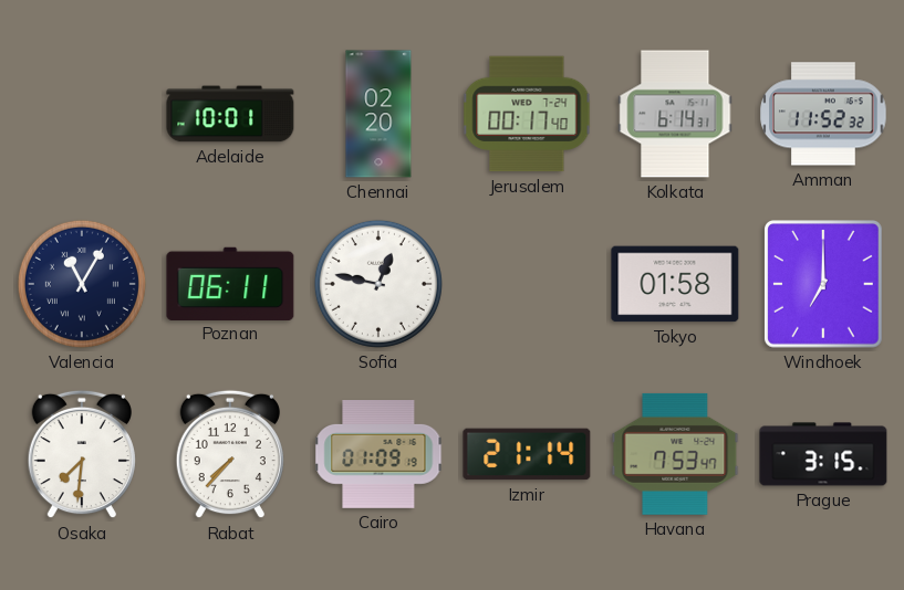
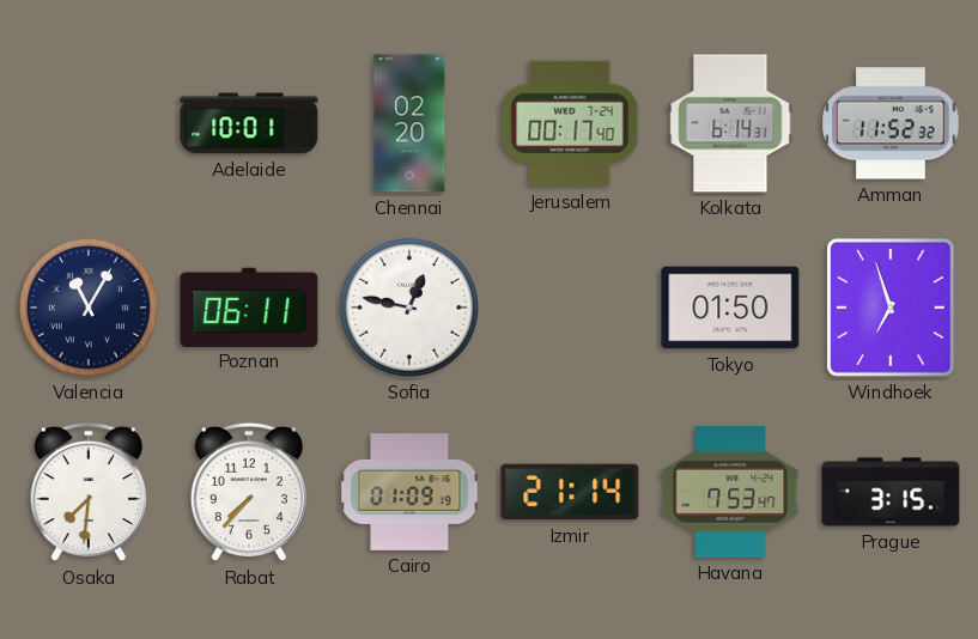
Tokyo: 01:58 -> 01:50
Windhoek: 7:00 -> 6:57
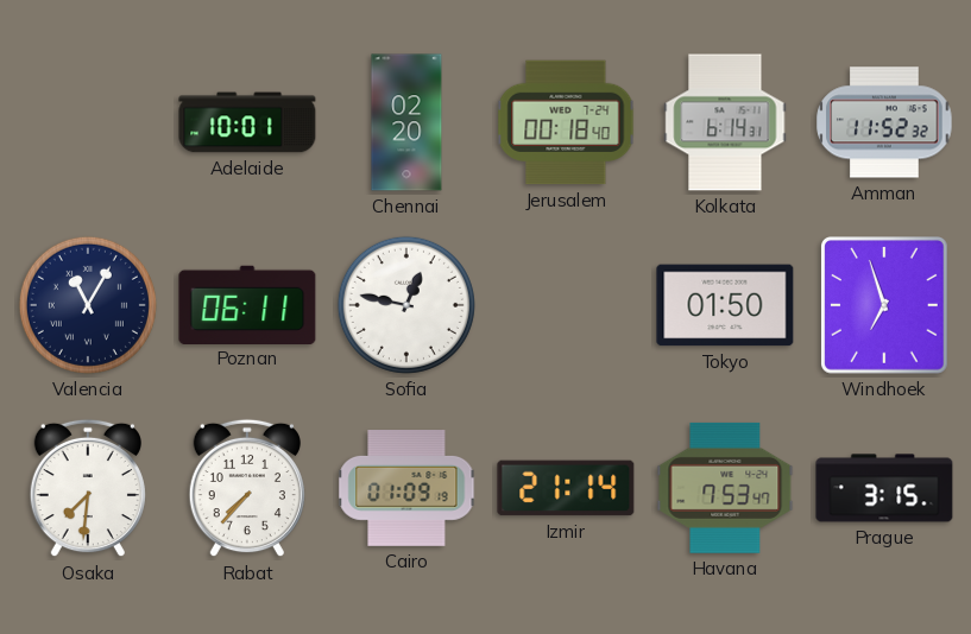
Jerusalem: 00:17 -> 00:18
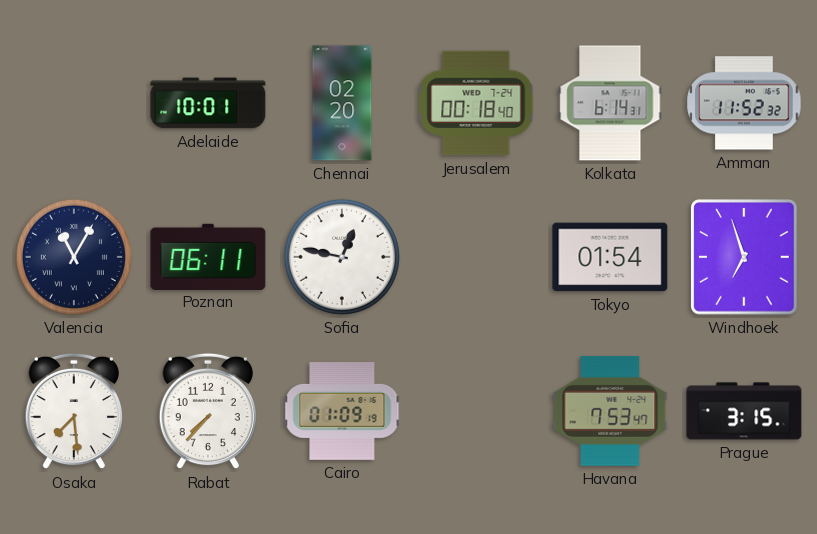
Tokyo: 01:50 -> 01:54
Osaka: 7:31 -> 7:29
Izmir: 21:14 -> none
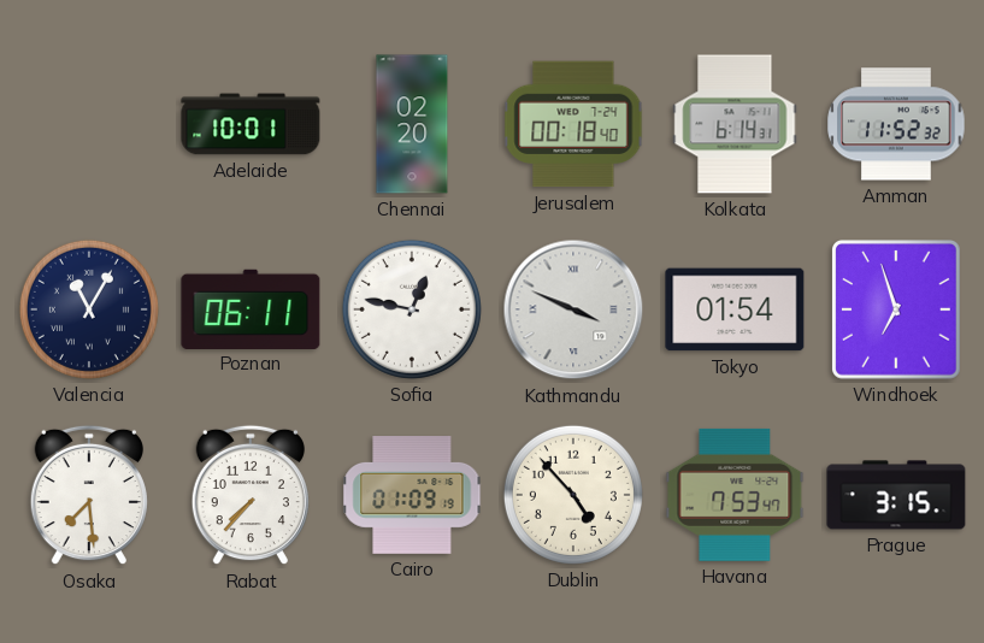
Kathmandu: none -> 3:49
Dublin: none -> 4:53
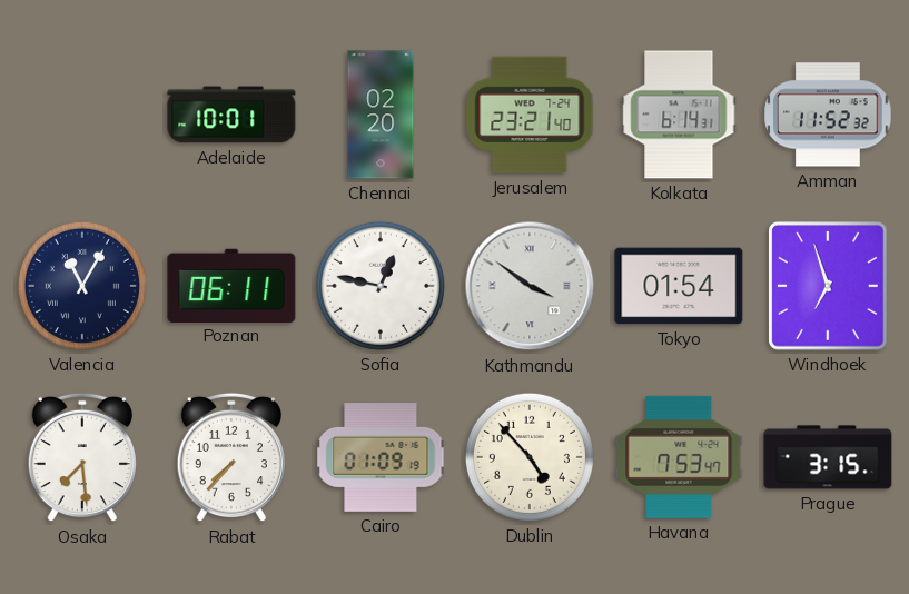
Jerusalem: 00:18 -> 23:21
Kathmandu: 3:49 -> 3:51
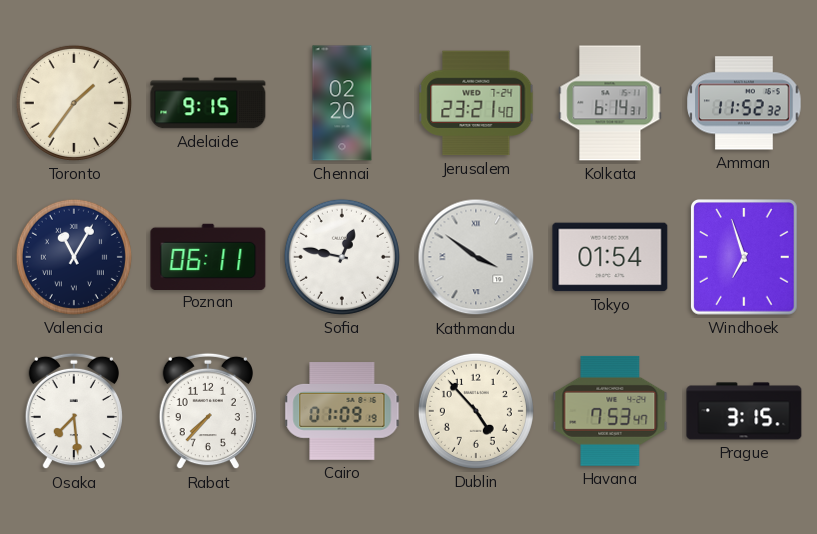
Toronto: none -> 1:36
Adelaide: 10:01 -> 9:15
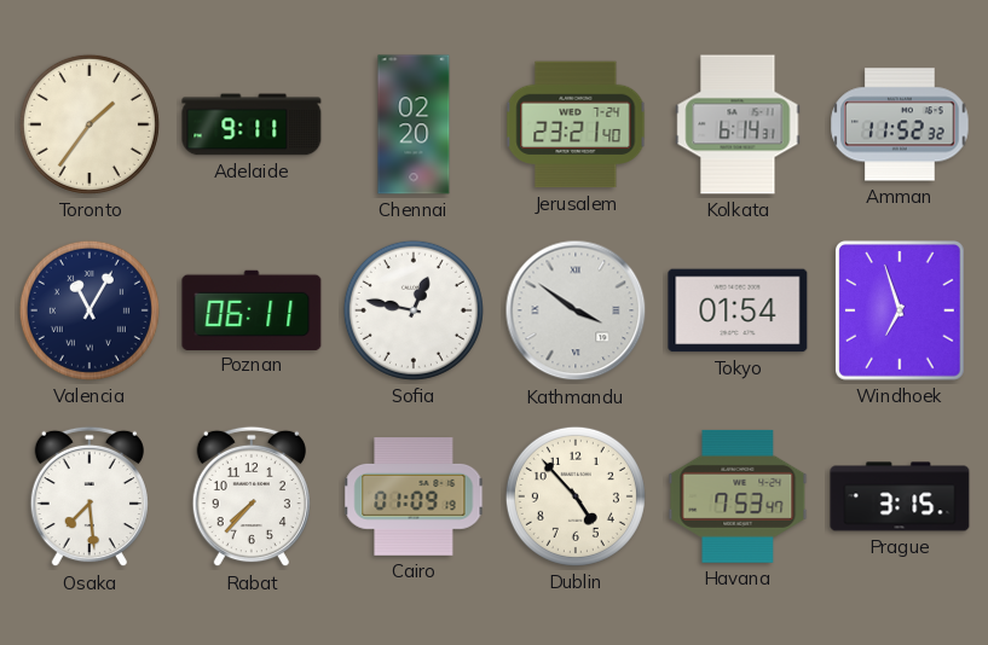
Adelaide: 9:15 -> 9:11
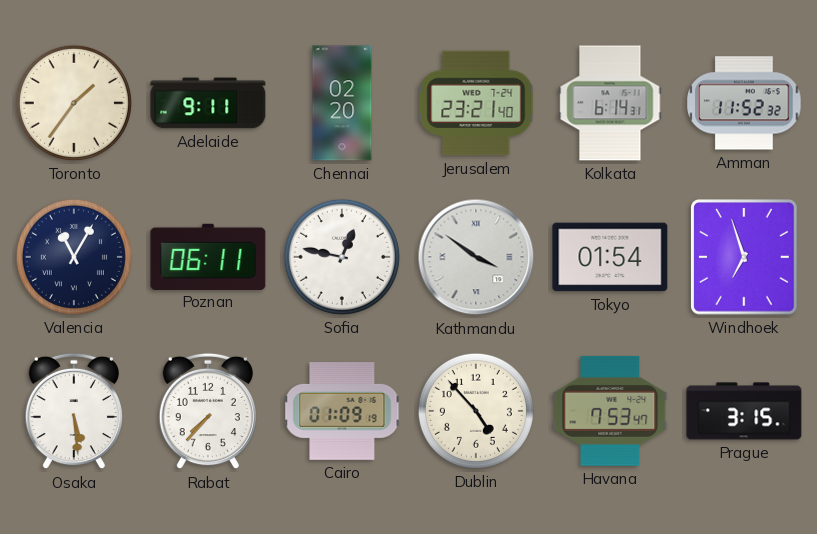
Osaka: 7:29 -> 5:29
